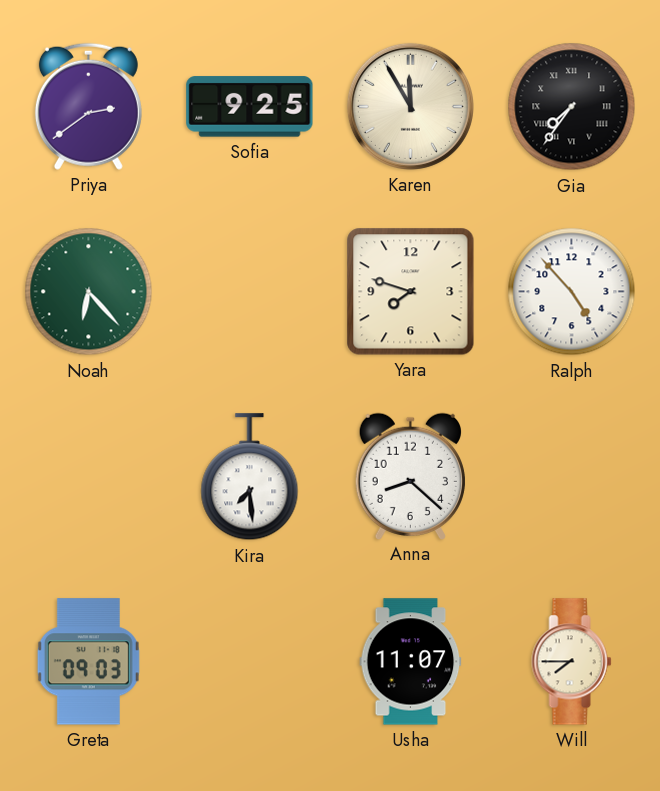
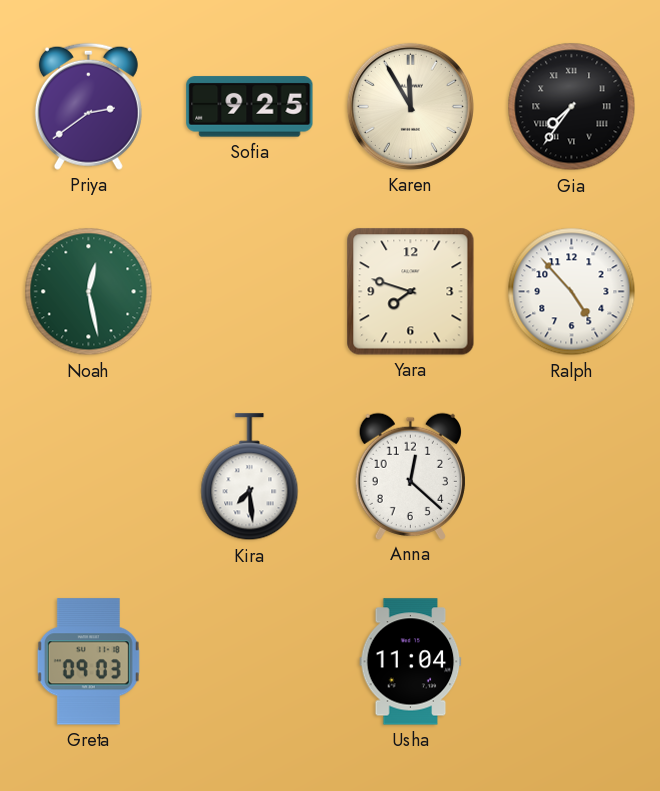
Noah: 6:23 -> 12:28
Anna: 8:22 -> 12:22
Usha: 11:07 -> 11:04
Will: 7:45 -> none
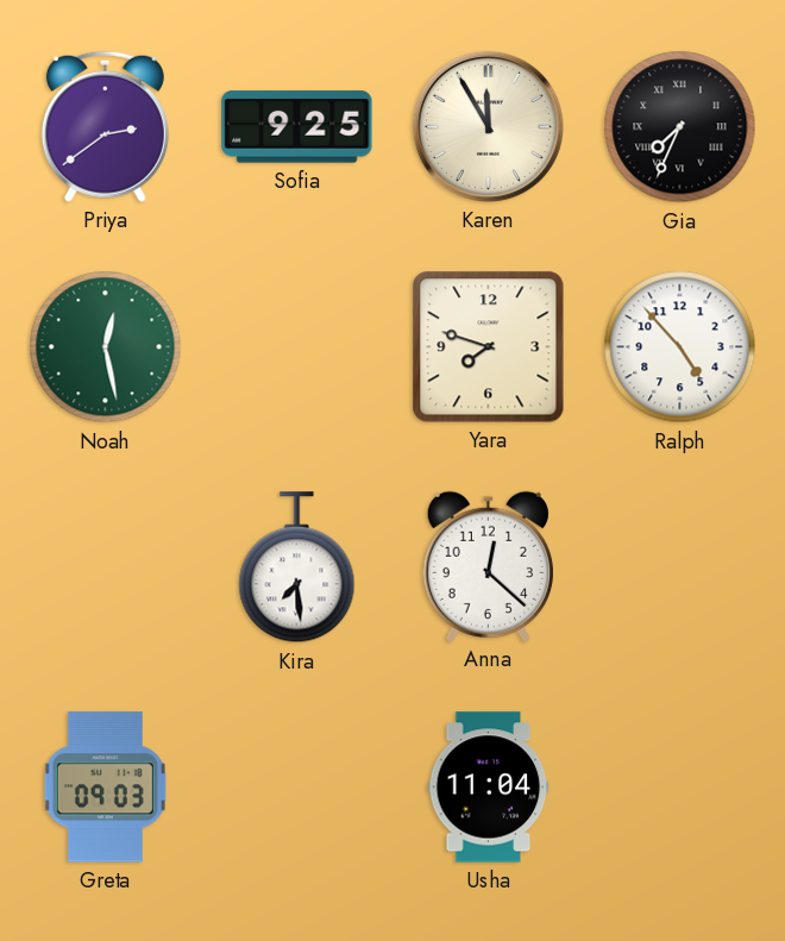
Gia: 7:36 -> 7:34
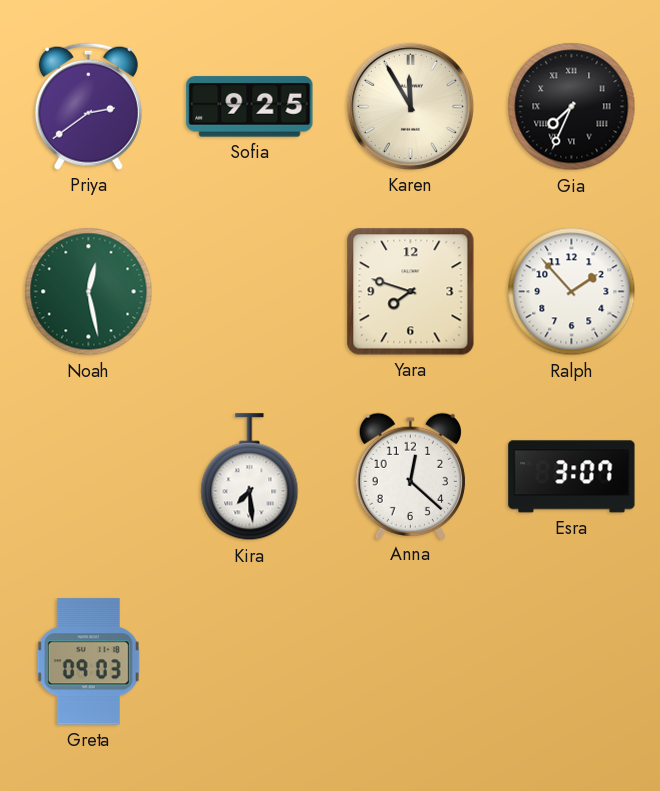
Ralph: 4:53 -> 1:53
Esra: none -> 3:07
Usha: 11:04 -> none
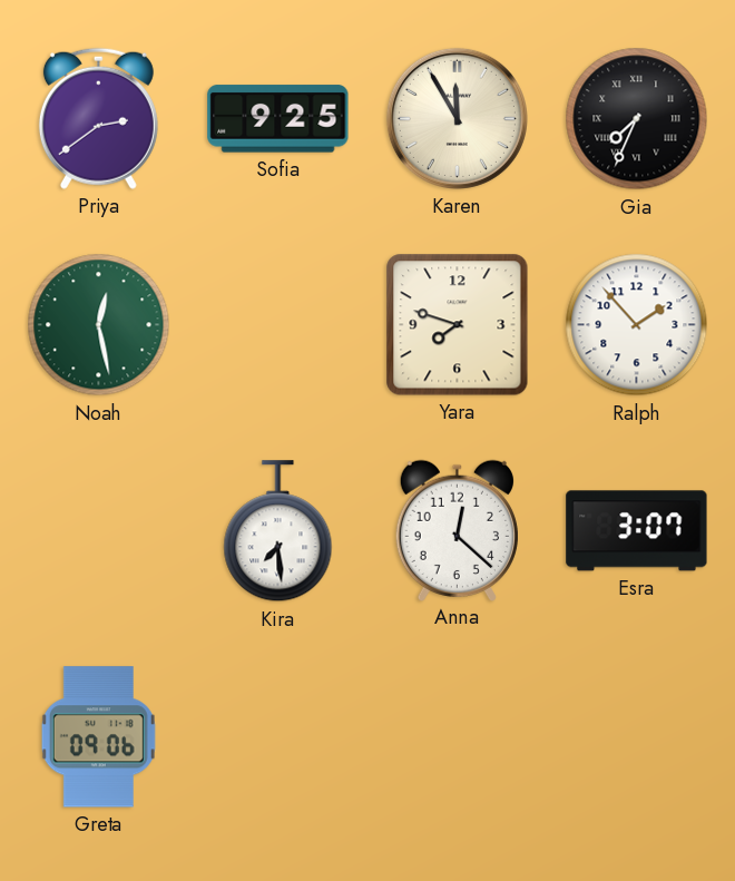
Greta: 09:03 -> 09:06
